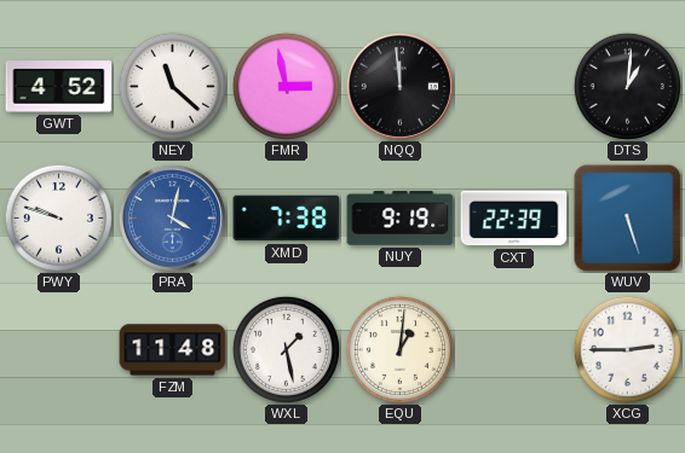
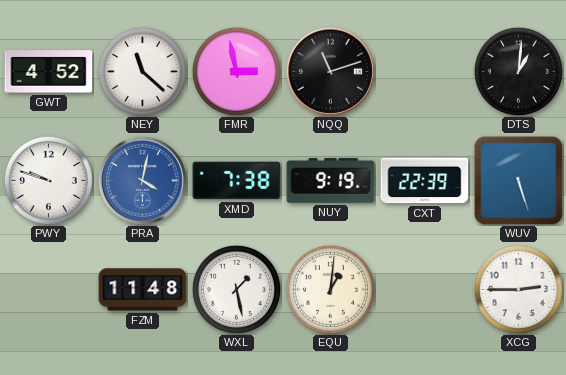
NQQ: 11:59 -> 11:12
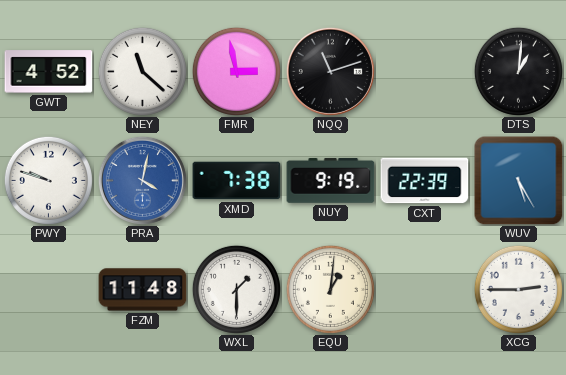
WUV: 5:27 -> 5:25
WXL: 1:28 -> 1:30
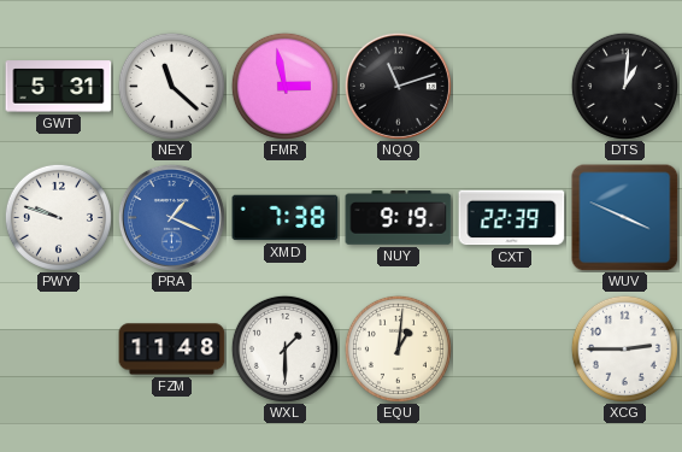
GWT: 4:52 -> 5:31
PRA: 4:02 -> 1:19
WUV: 5:25 -> 3:49
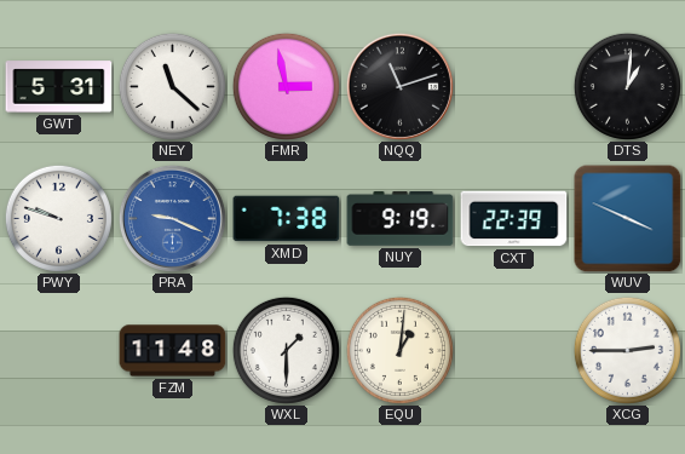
PRA: 1:19 -> 9:19
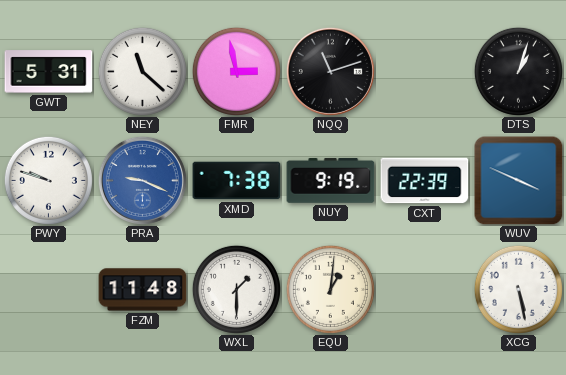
DTS: 1:01 -> 1:03
XCG: 2:45 -> 5:28
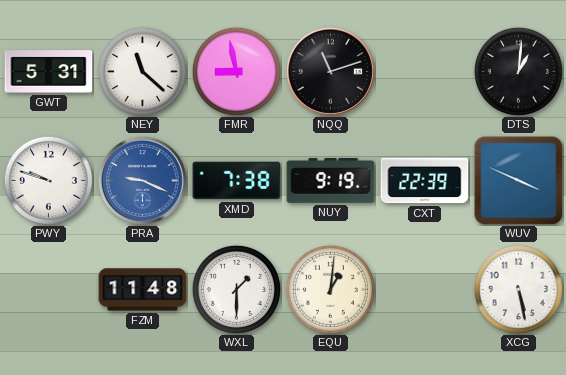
FMR: 2:58 -> 8:58
DTS: 1:03 -> 1:01
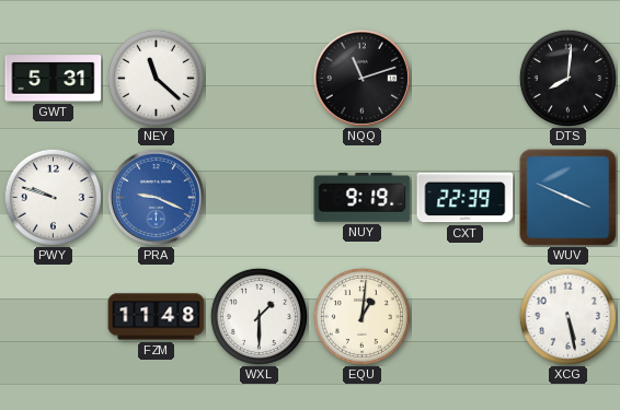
FMR: 8:58 -> none
DTS: 1:01 -> 8:01
XMD: 7:38 -> none
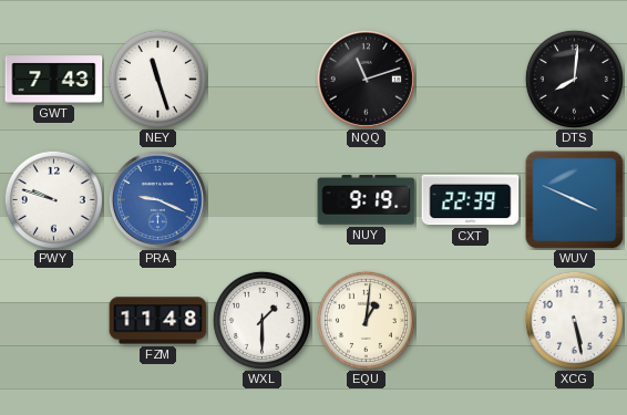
GWT: 5:31 -> 7:43
NEY: 11:22 -> 11:27
